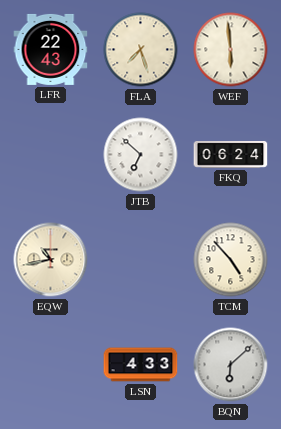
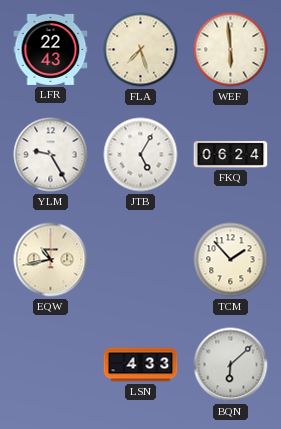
YLM: none -> 9:25
JTB: 6:52 -> 5:05
TCM: 4:53 -> 1:53
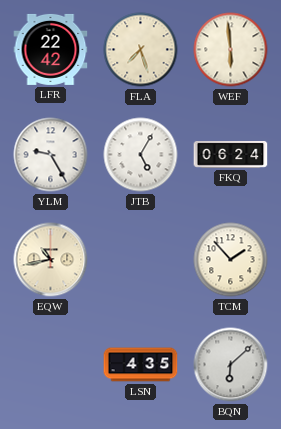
LFR: 22:43 -> 22:42
LSN: 4:33 -> 4:35
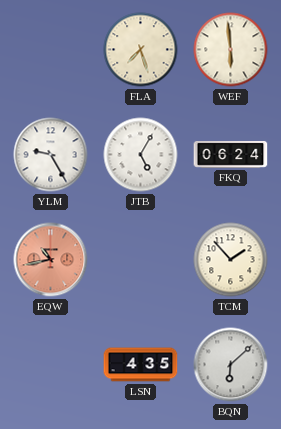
LFR: 22:42 -> none
EQW dial: cream -> salmon
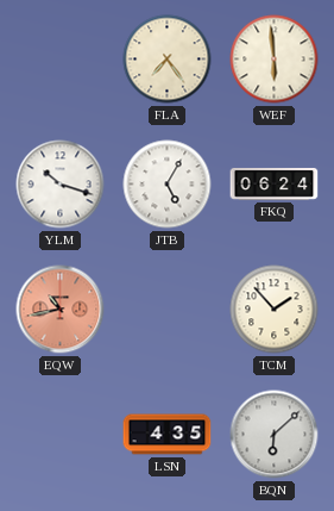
FLA: 7:27 -> 7:24
YLM: 9:25 -> 10:18
